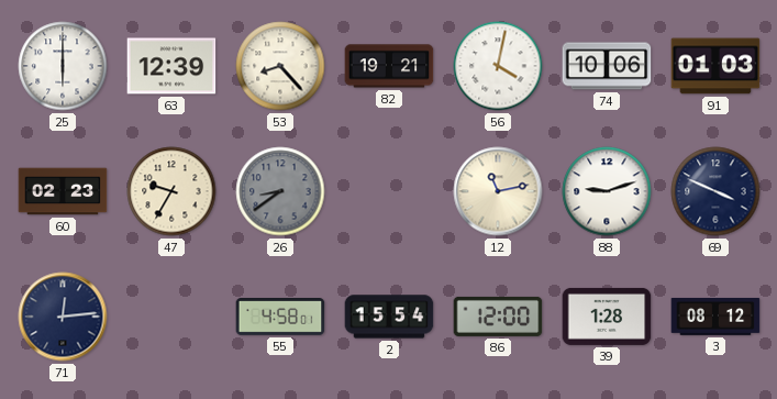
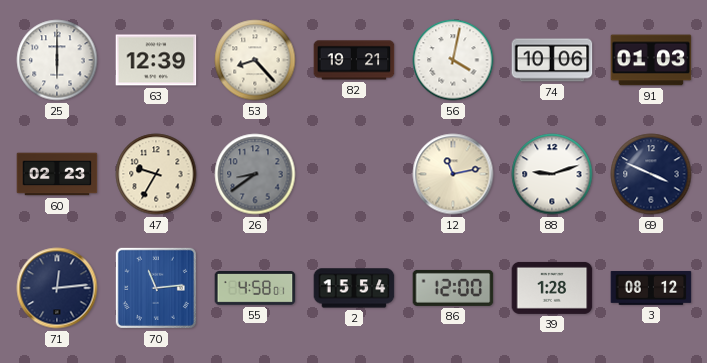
70: none -> 11:14
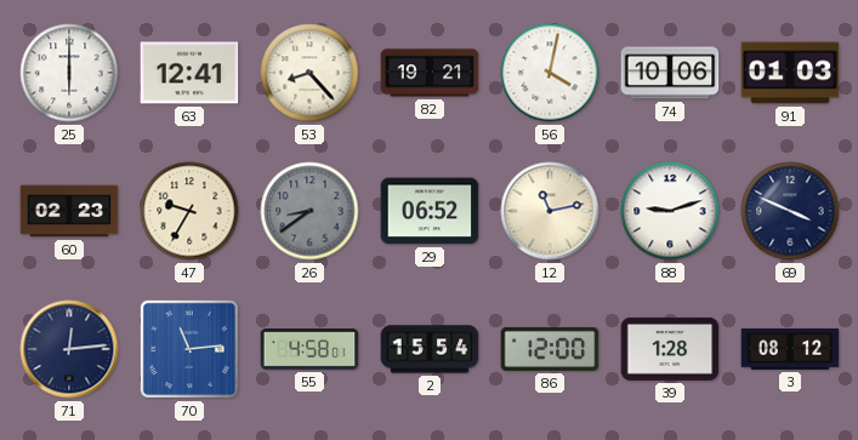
63: 12:39 -> 12:41
29: none -> 06:52
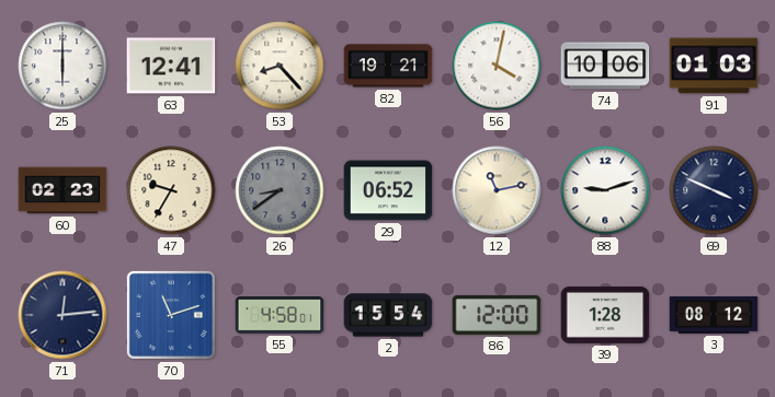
70: 11:14 -> 11:12
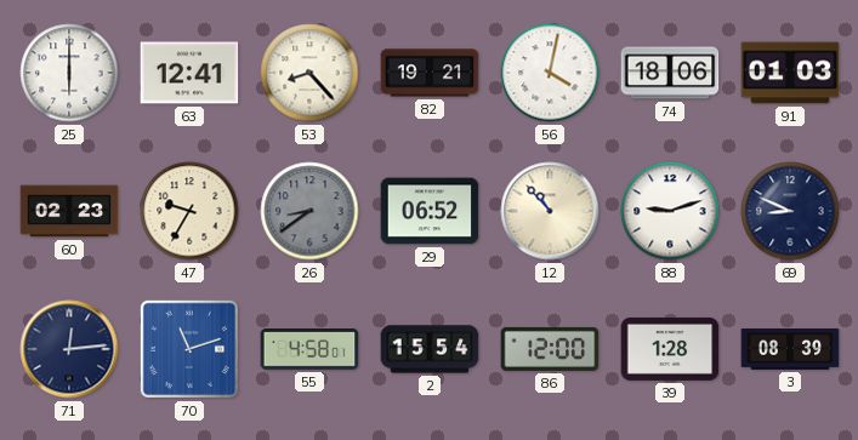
74: 10:06 -> 18:06
12: 11:13 -> 10:53
69: 3:49 -> 8:49
3: 08:12 -> 08:39
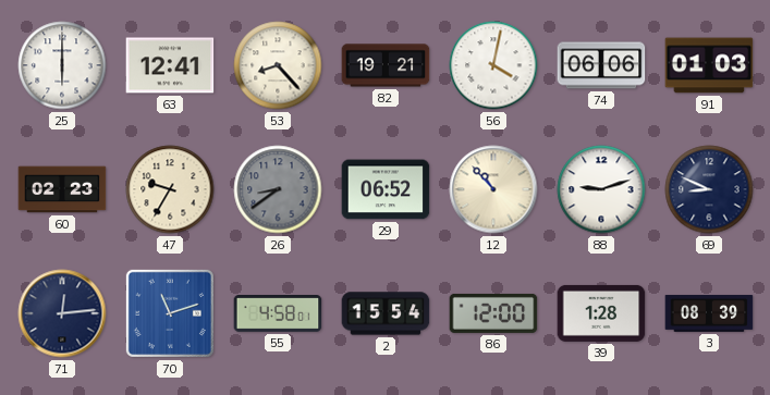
74: 18:06 -> 06:06
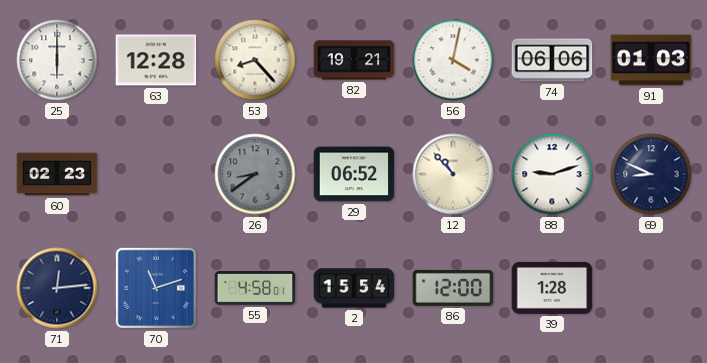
63: 12:41 -> 12:28
47: 9:35 -> none
3: 08:39 -> none
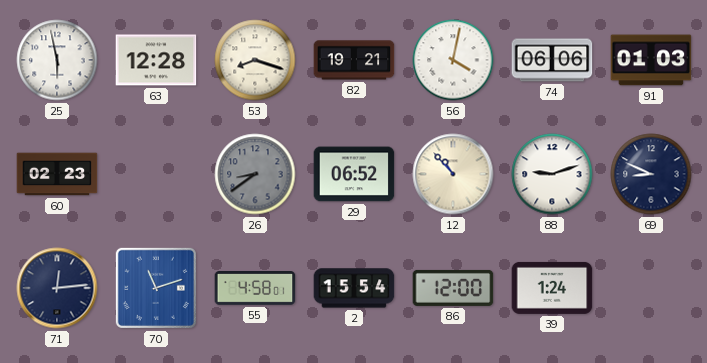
25: 6:00 -> 5:58
53: 8:23 -> 8:18
39: 1:28 -> 1:24
